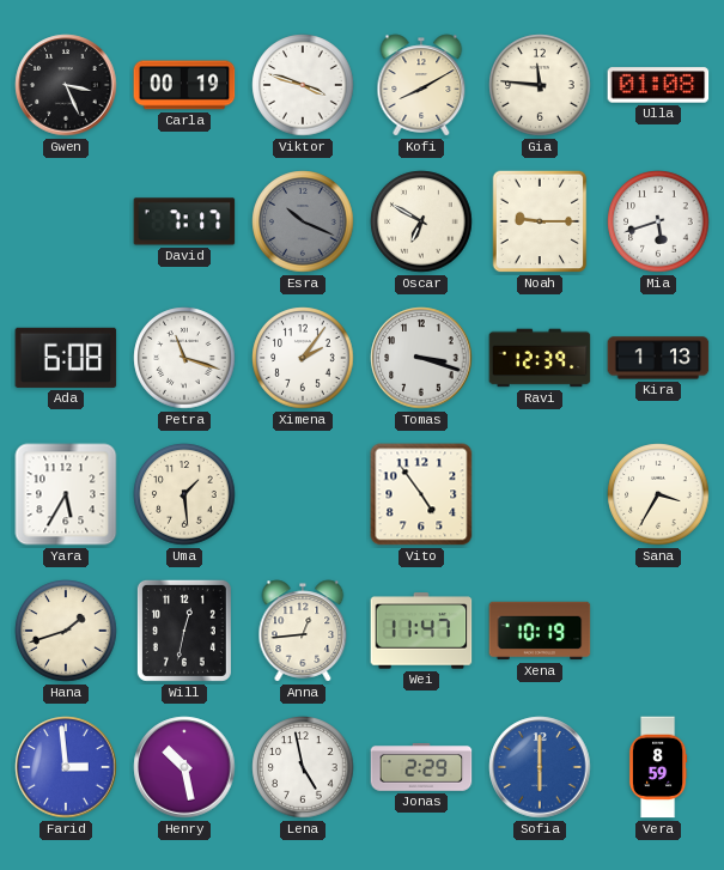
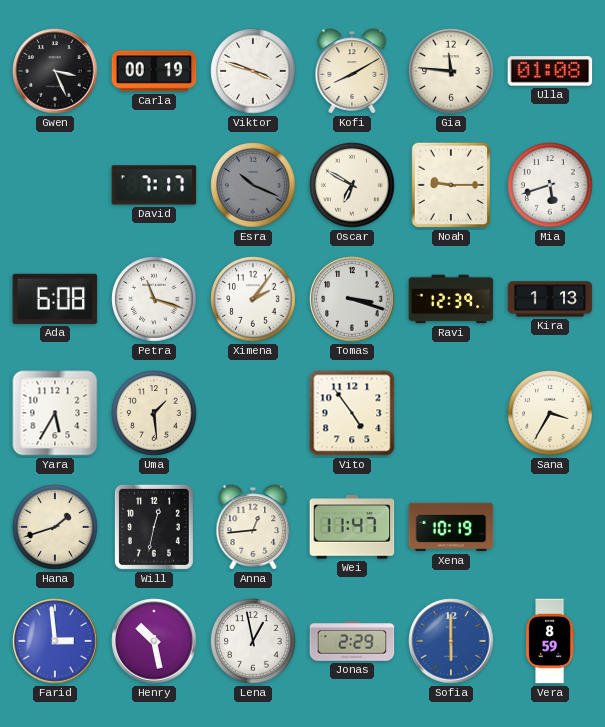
Lena: 4:58 -> 12:58
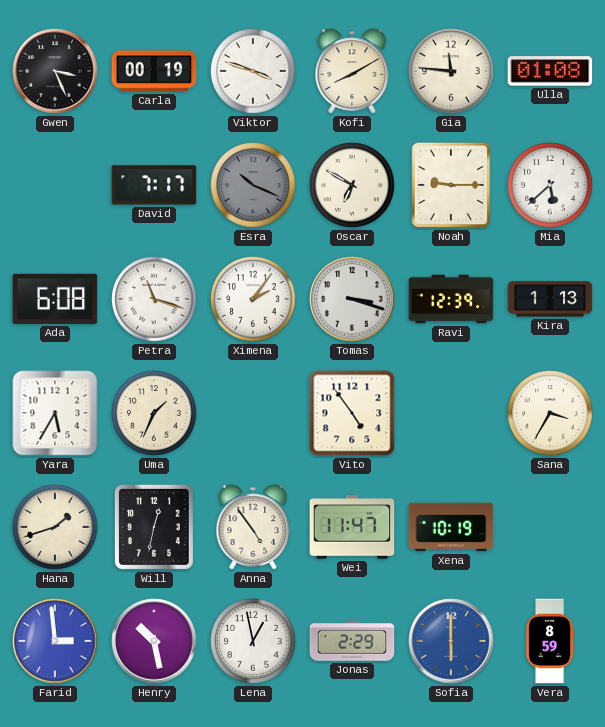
Mia: 5:42 -> 5:38
Uma: 1:29 -> 1:34
Anna: 12:44 -> 4:54
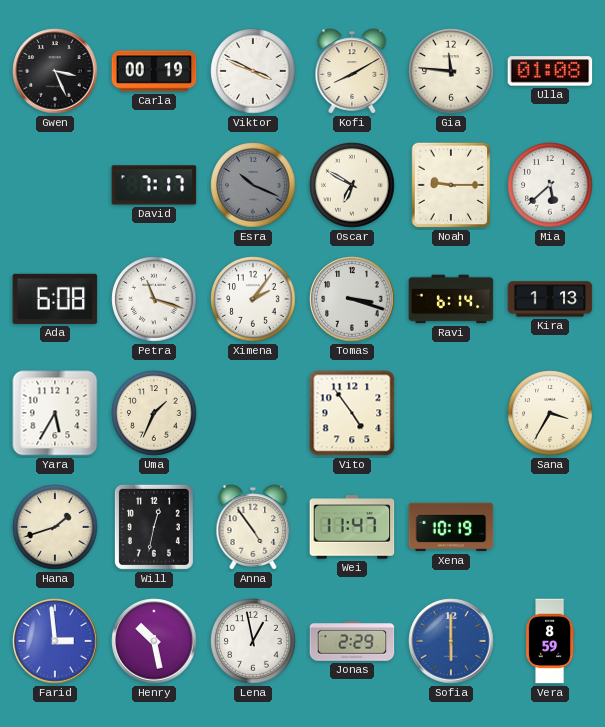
Viktor: 3:48 -> 3:49
Ravi: 12:39 -> 6:14
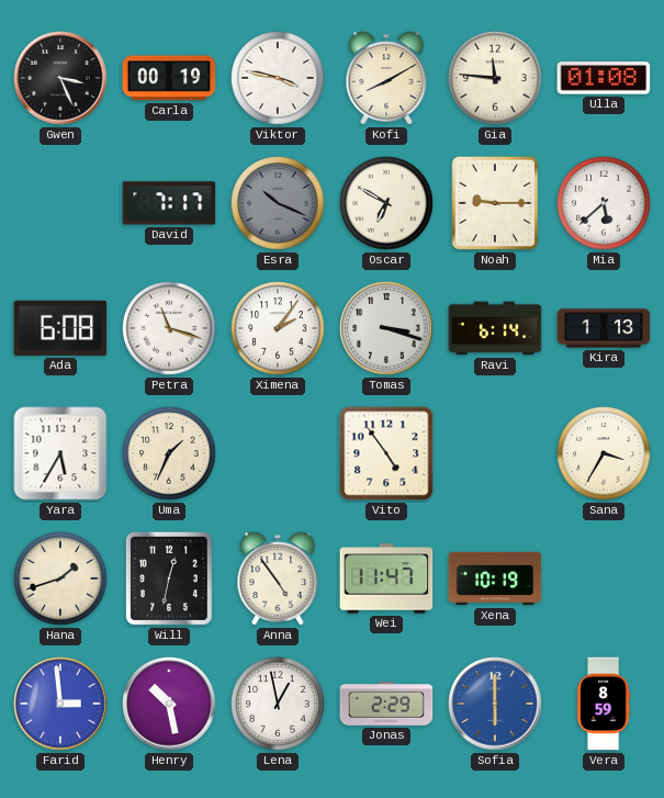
Viktor: 3:49 -> 3:47
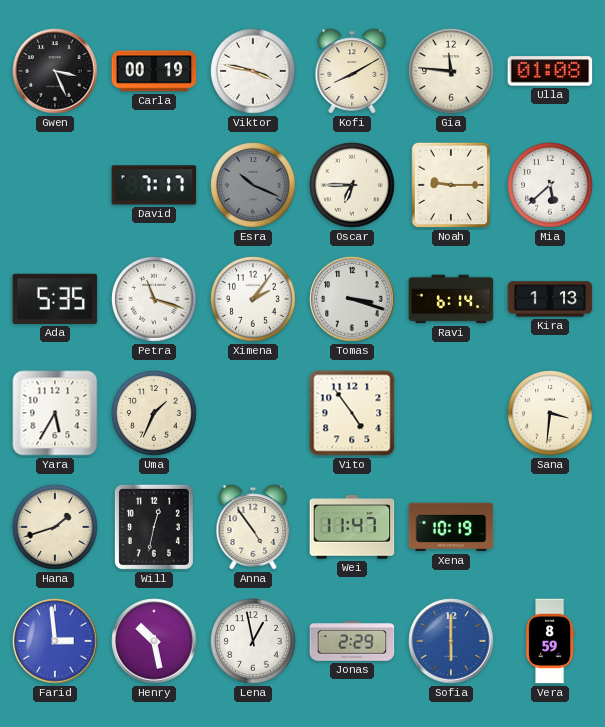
Oscar: 6:50 -> 6:45
Ada: 6:08 -> 5:35
Sana: 3:35 -> 3:31
